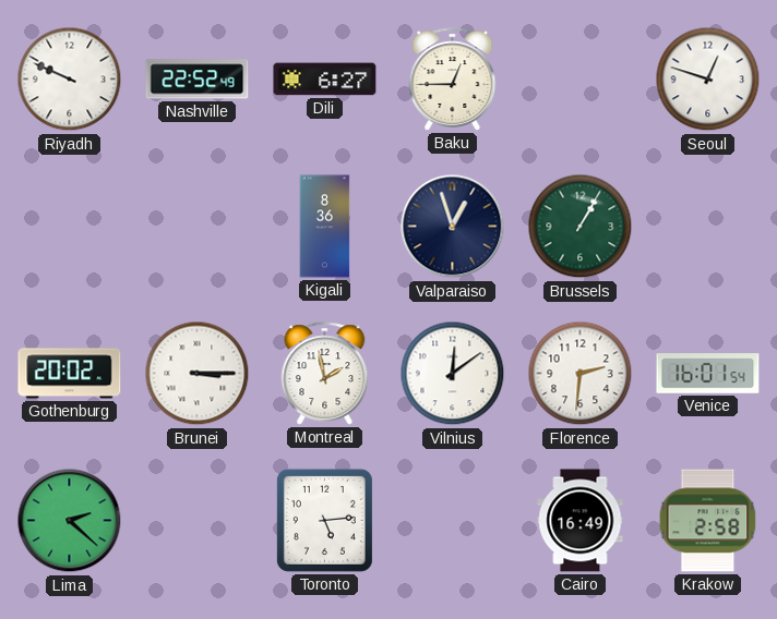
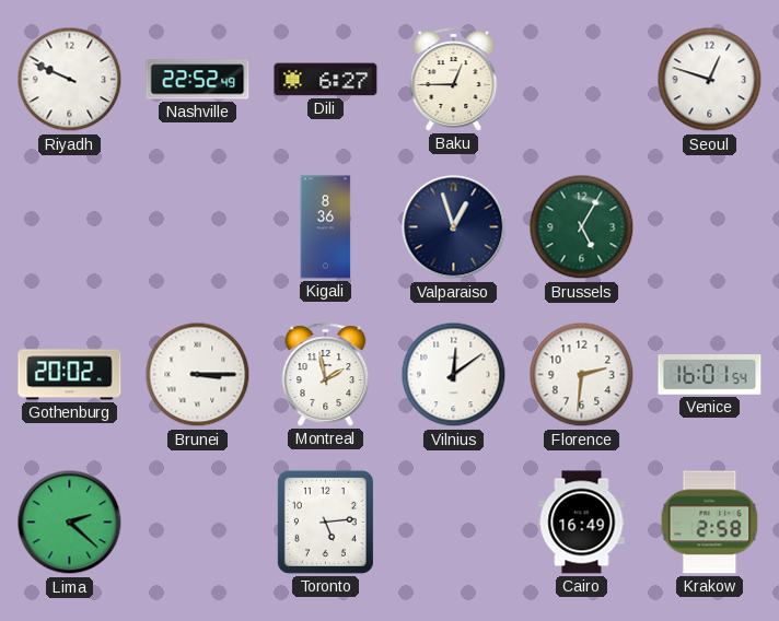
Brussels: 1:05 -> 5:05
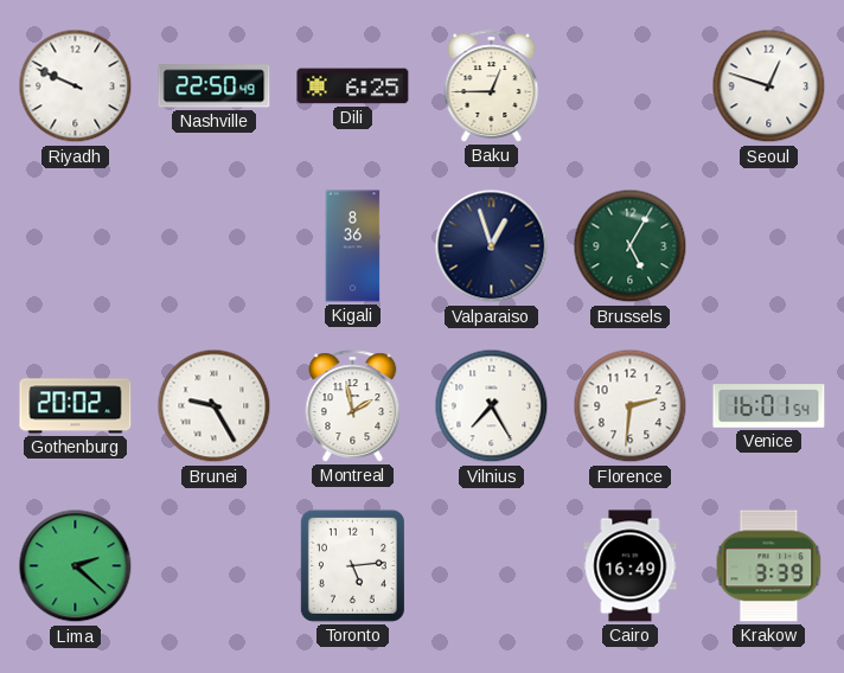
Nashville: 22:52 -> 22:50
Dili: 6:27 -> 6:25
Brunei: 3:15 -> 9:25
Vilnius: 12:09 -> 7:25
Krakow: 2:58 -> 3:39
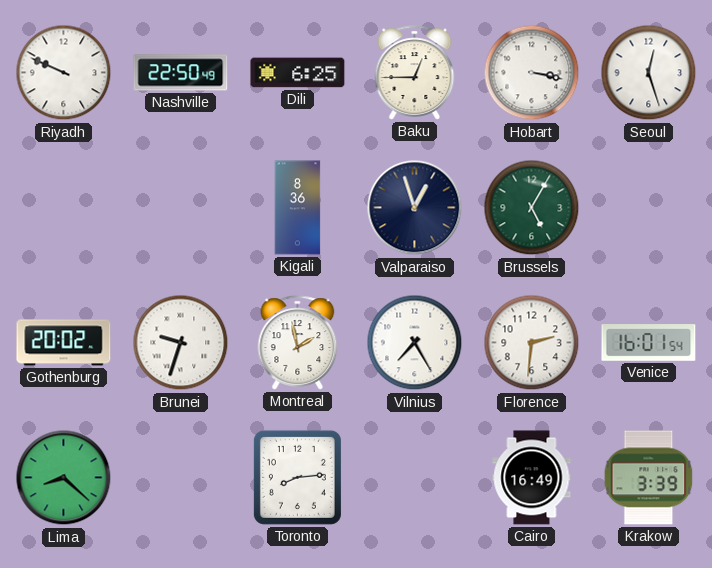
Hobart: none -> 3:17
Seoul: 12:48 -> 12:27
Brunei: 9:25 -> 9:33
Lima: 2:22 -> 8:22
Toronto: 5:14 -> 8:14
